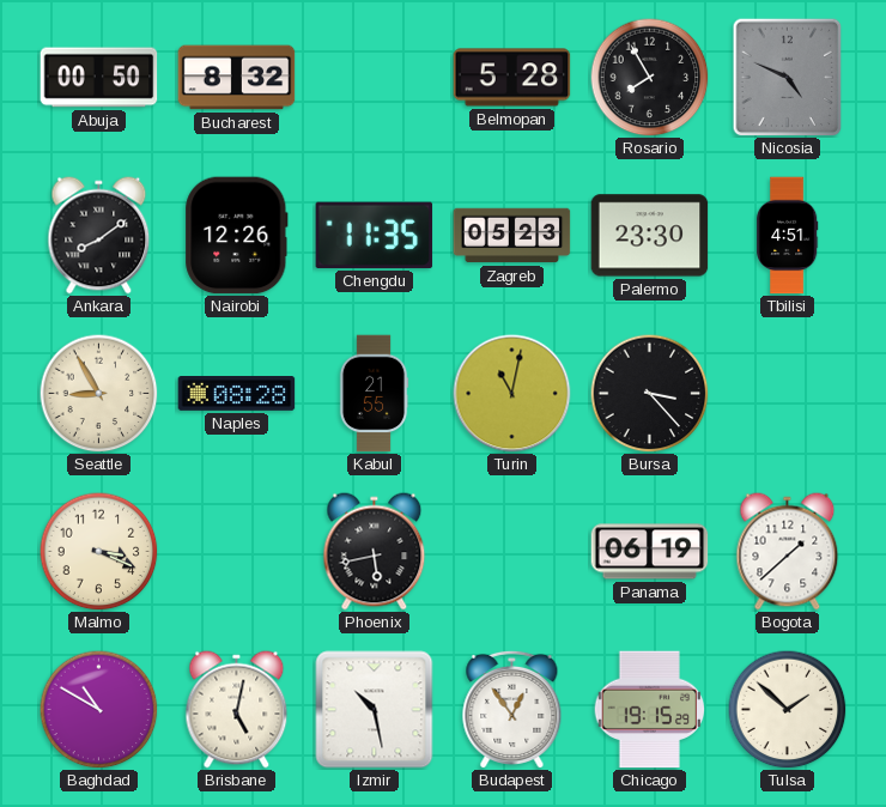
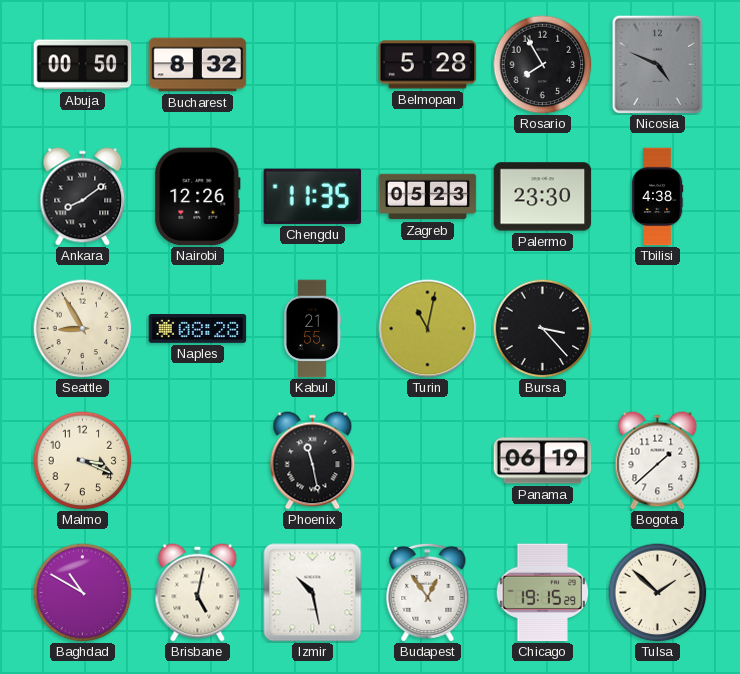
Tbilisi: 4:51 -> 4:38
Phoenix: 5:43 -> 11:28
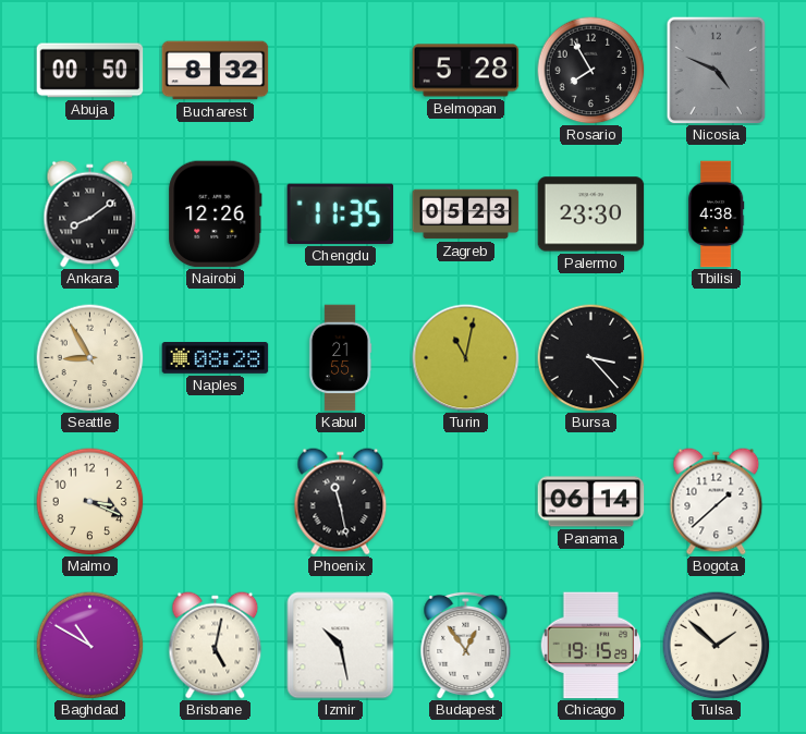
Panama: 06:19 -> 06:14
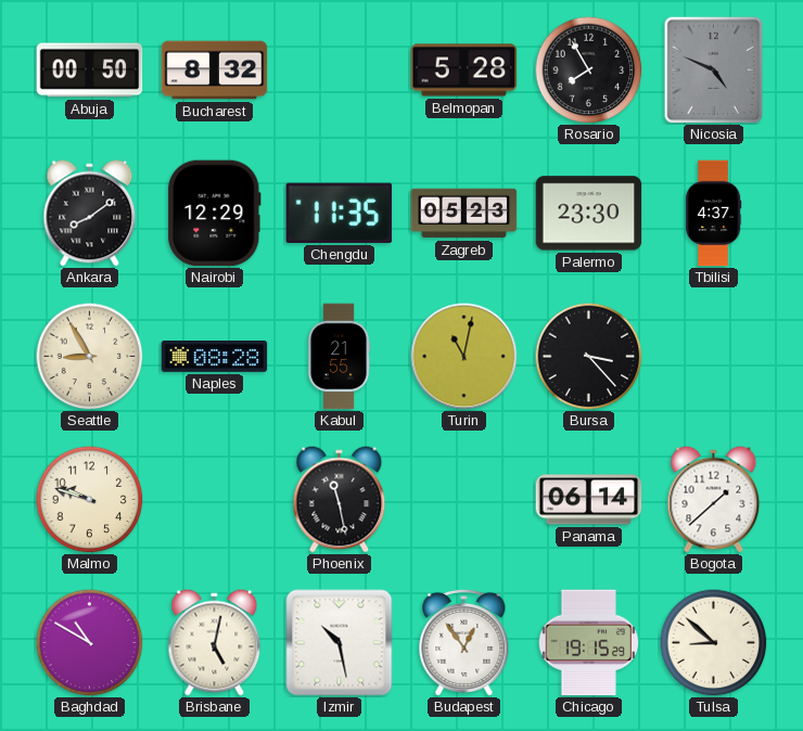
Nairobi: 12:26 -> 12:29
Tbilisi: 4:38 -> 4:37
Malmo: 3:19 -> 9:48
Tulsa: 1:52 -> 8:52
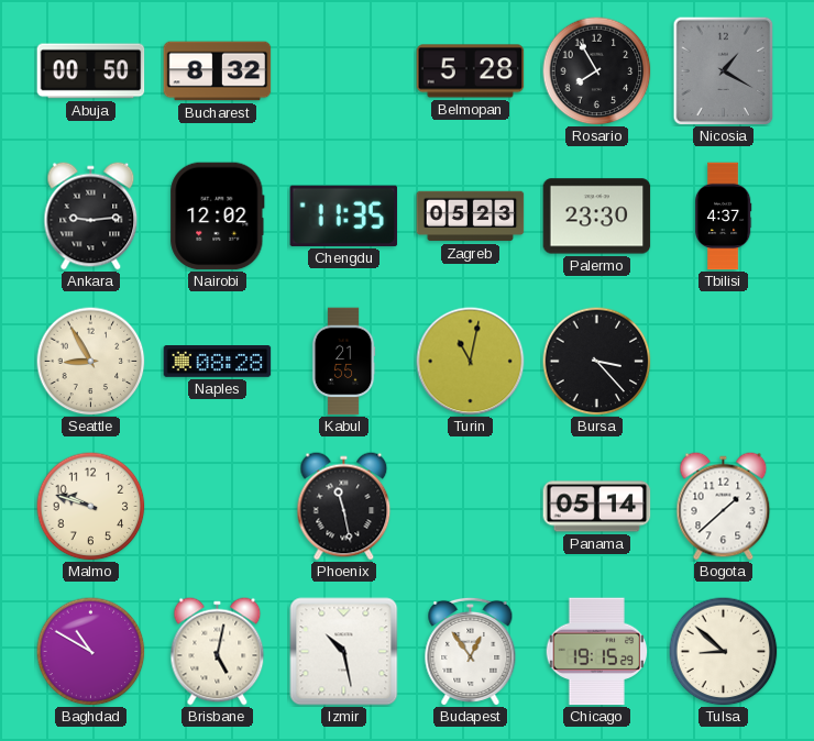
Nicosia: 4:49 -> 1:20
Ankara: 8:09 -> 9:14
Nairobi: 12:29 -> 12:02
Panama: 06:14 -> 05:14
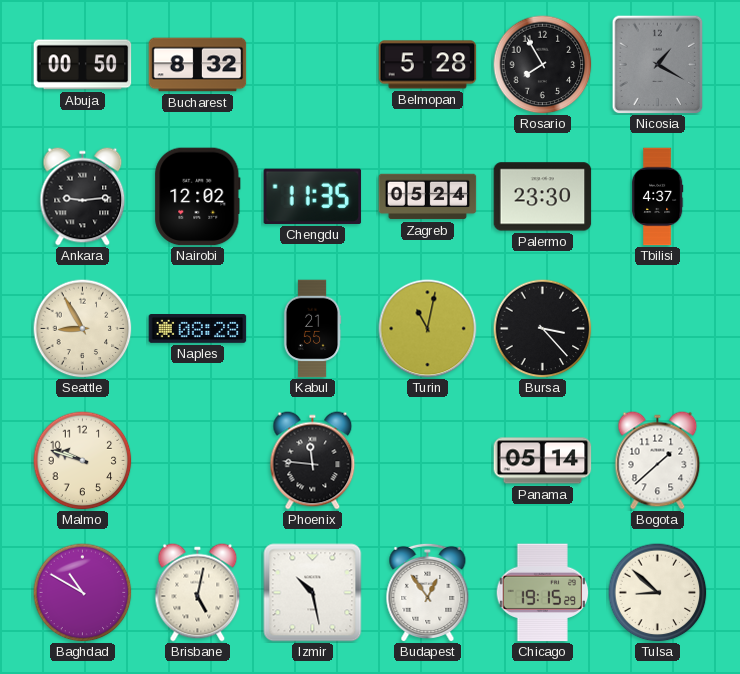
Zagreb: 05:23 -> 05:24
Phoenix: 11:28 -> 11:46
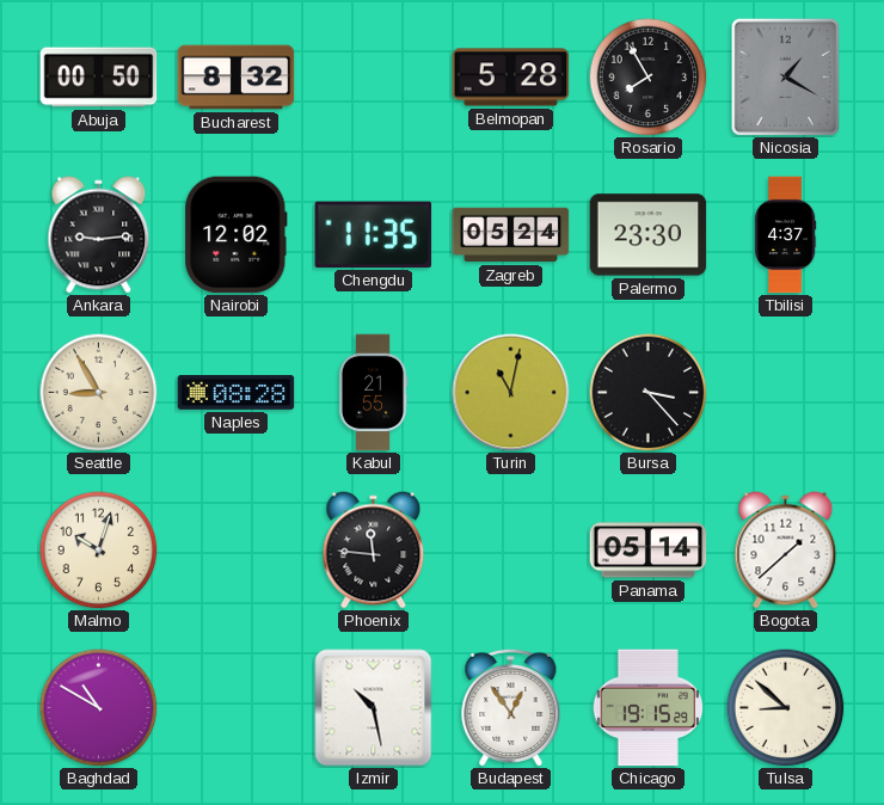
Malmo: 9:48 -> 10:03
Brisbane: 5:02 -> none
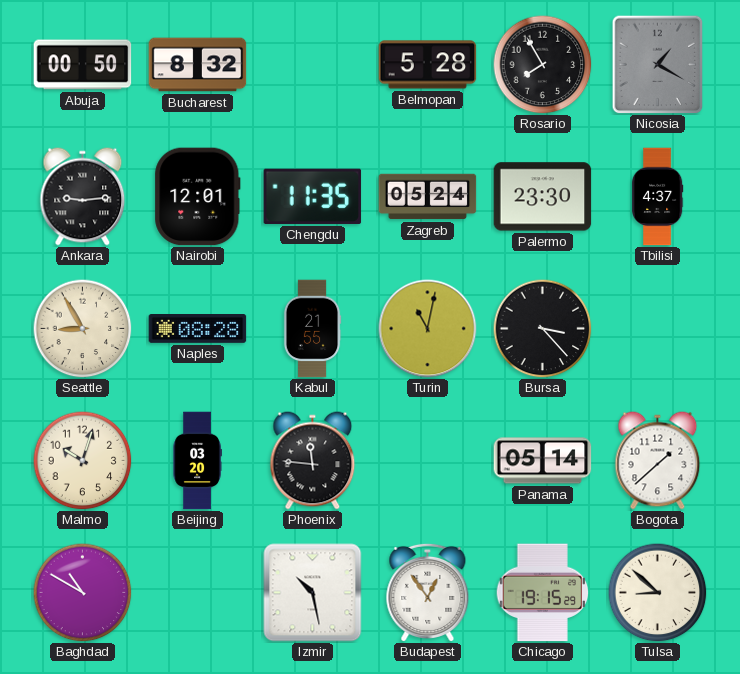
Nairobi: 12:02 -> 12:01
Beijing: none -> 03:20
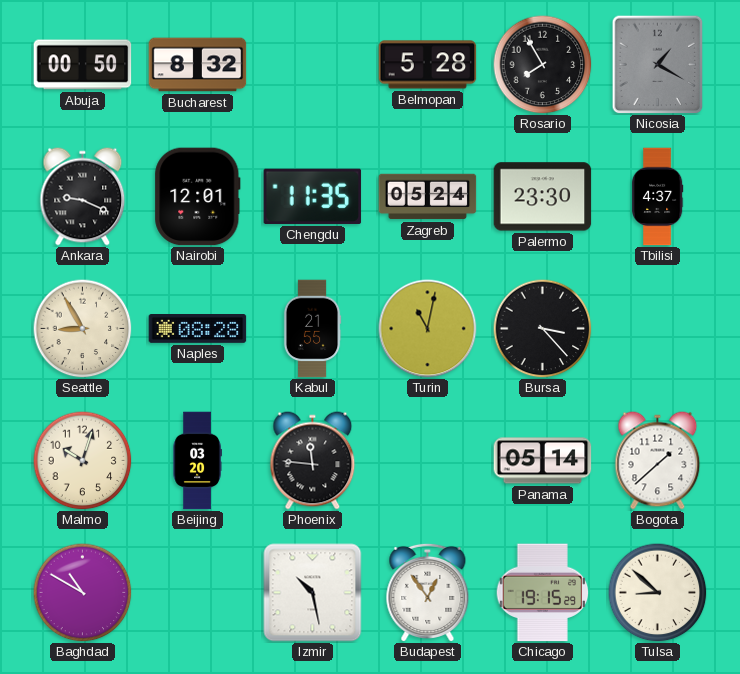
Ankara: 9:14 -> 9:19
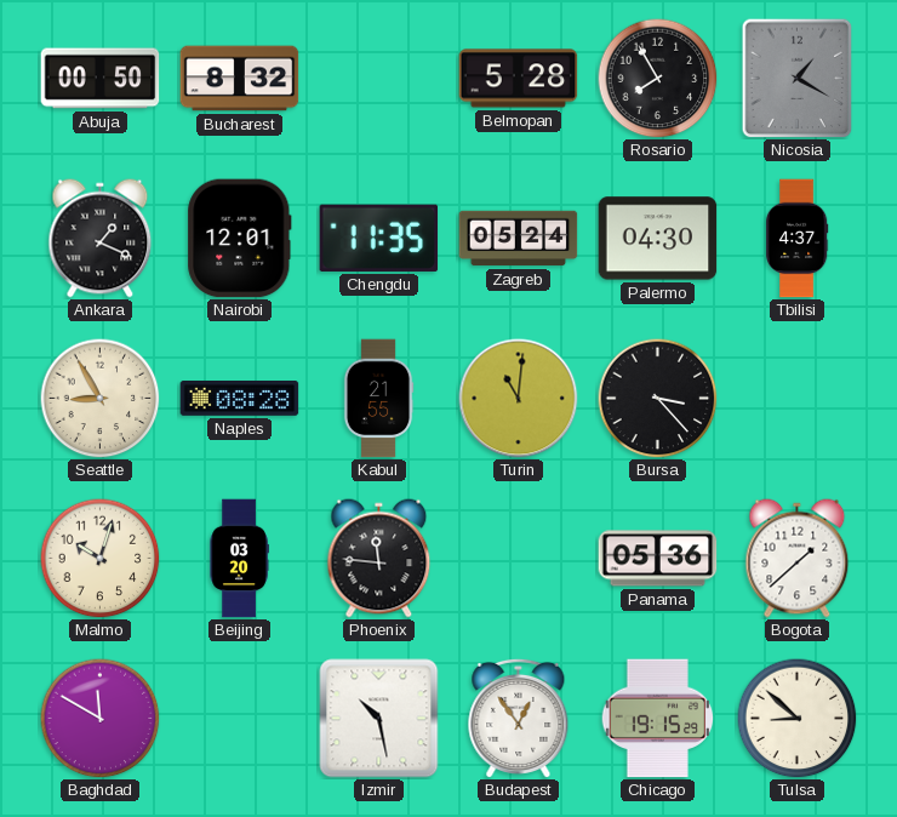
Ankara: 9:19 -> 1:19
Palermo: 23:30 -> 04:30
Turin: 11:02 -> 11:01
Panama: 05:14 -> 05:36
Baghdad: 10:50 -> 11:50
